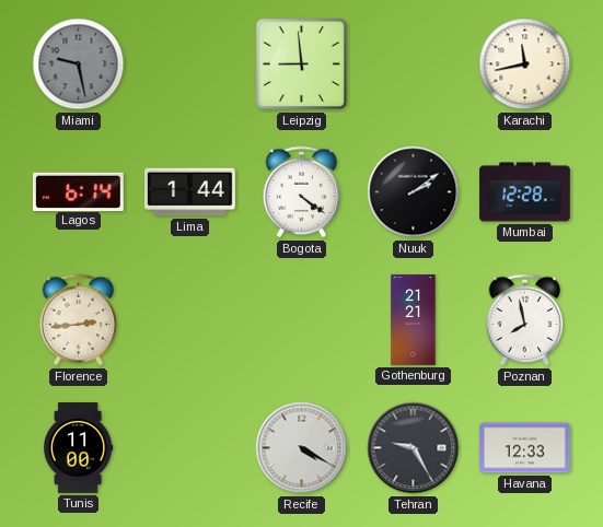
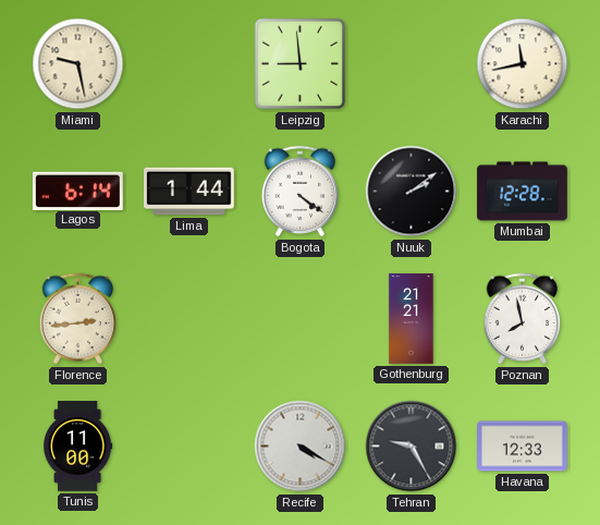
Miami dial: grey -> cream
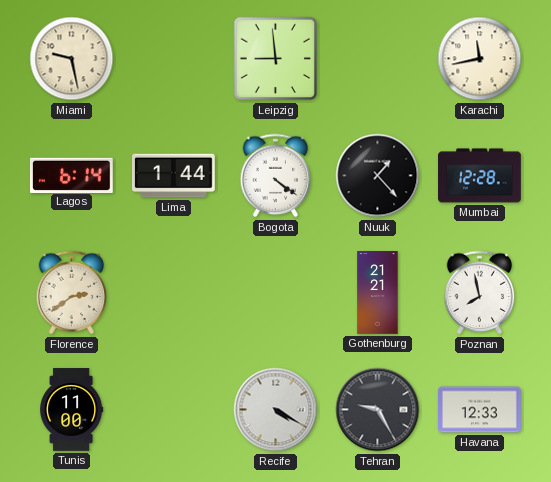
Nuuk: 2:09 -> 1:23
Florence: 2:44 -> 2:39
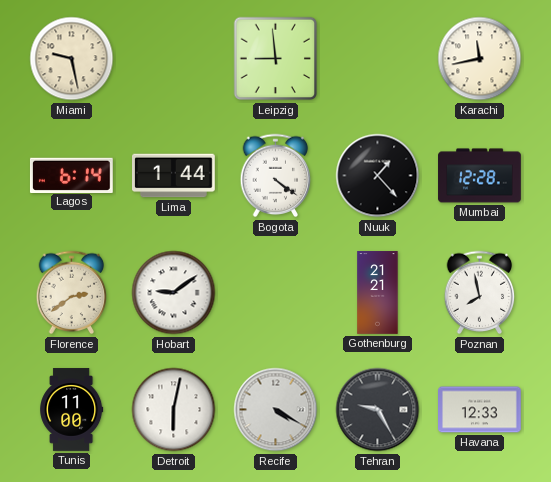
Hobart: none -> 9:09
Detroit: none -> 6:02
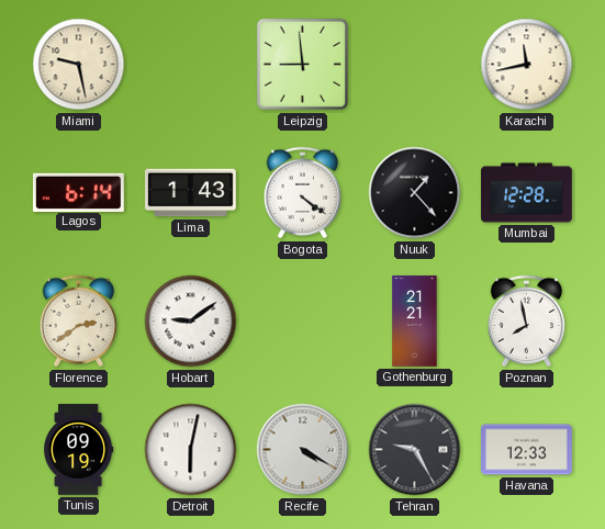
Lima: 1:44 -> 1:43
Tunis: 11:00 -> 09:19
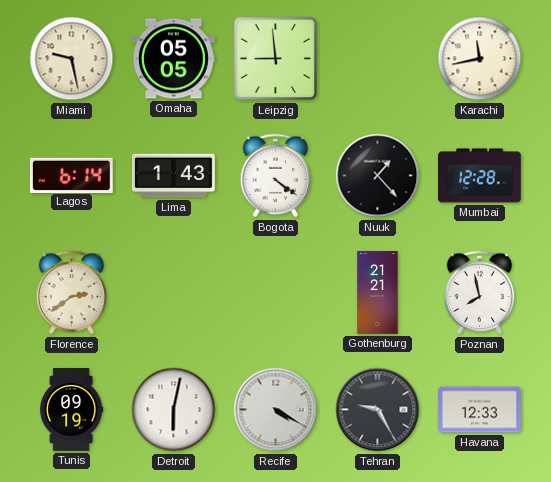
Omaha: none -> 05:05
Hobart: 9:09 -> none
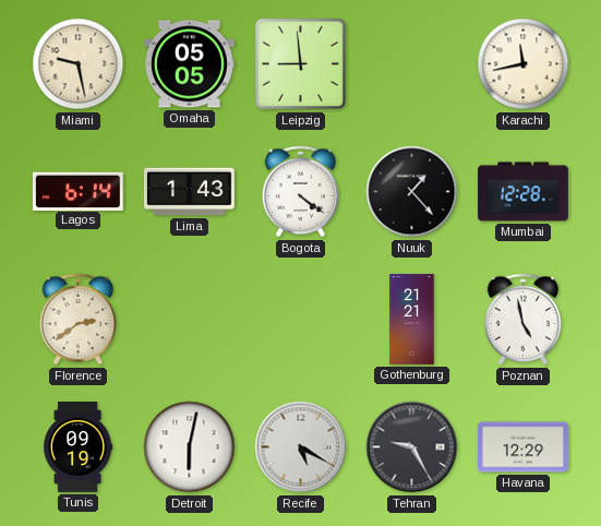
Poznan: 7:58 -> 4:58
Recife: 4:20 -> 5:20
Havana: 12:33 -> 12:29
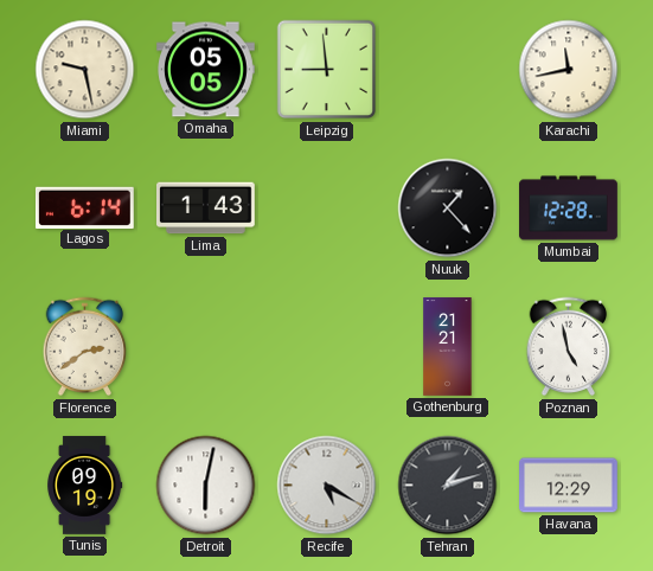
Bogota: 4:21 -> none
Tehran: 9:25 -> 1:12
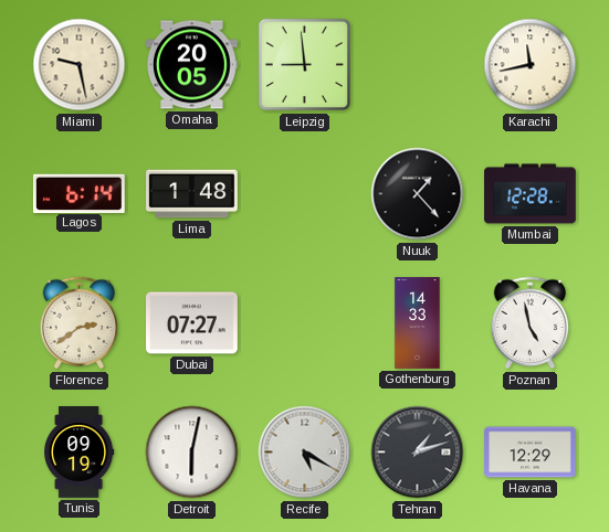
Omaha: 05:05 -> 20:05
Lima: 1:43 -> 1:48
Dubai: none -> 07:27
Gothenburg: 21:21 -> 14:33
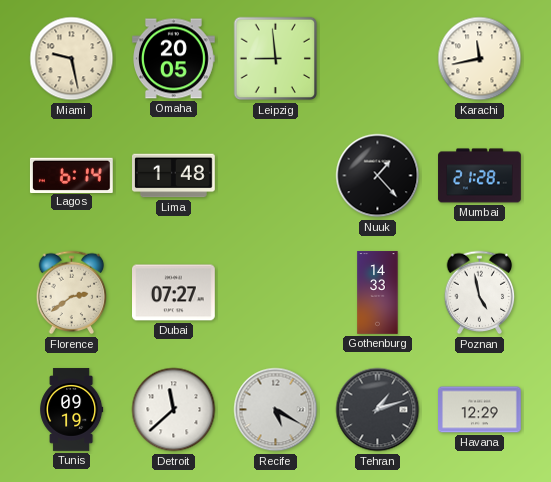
Mumbai: 12:28 -> 21:28
Detroit: 6:02 -> 11:38
